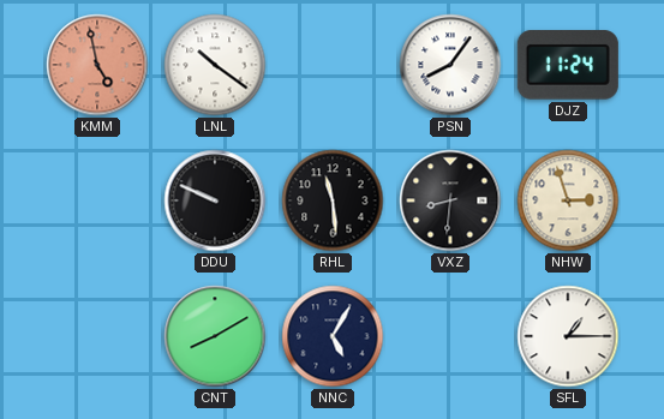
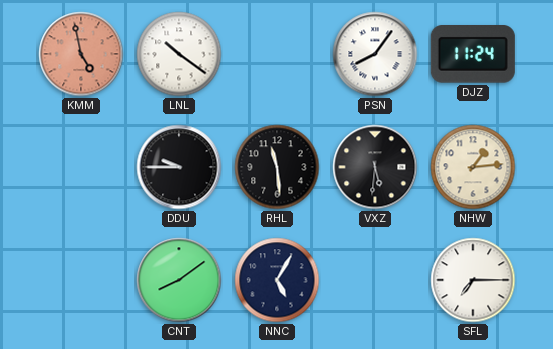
DDU: 9:49 -> 9:45
VXZ: 8:31 -> 5:31
NHW: 2:57 -> 1:14
CNT: 8:10 -> 8:09
SFL: 1:15 -> 7:15
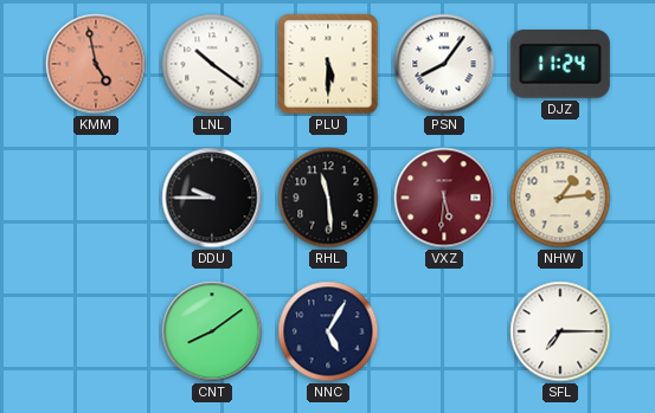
PLU: none -> 5:30
VXZ dial: black -> burgundy
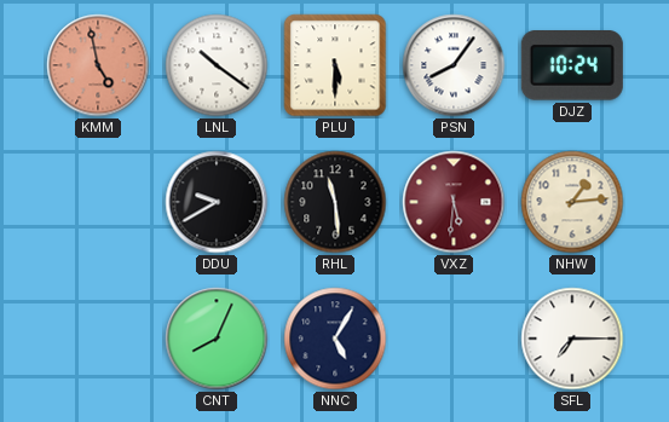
DJZ: 11:24 -> 10:24
DDU: 9:45 -> 9:40
CNT: 8:09 -> 8:04
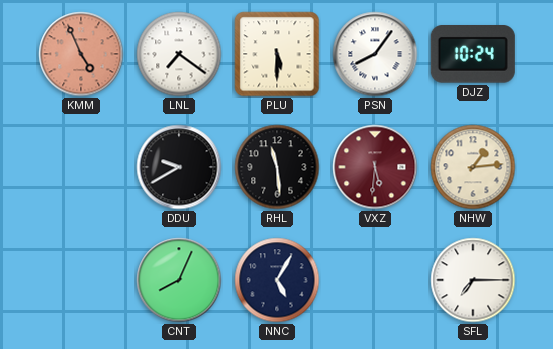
KMM: 4:58 -> 4:56
LNL: 10:21 -> 7:21
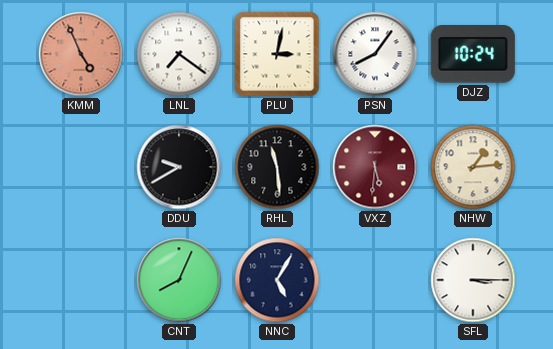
PLU: 5:30 -> 3:02
SFL: 7:15 -> 3:15
